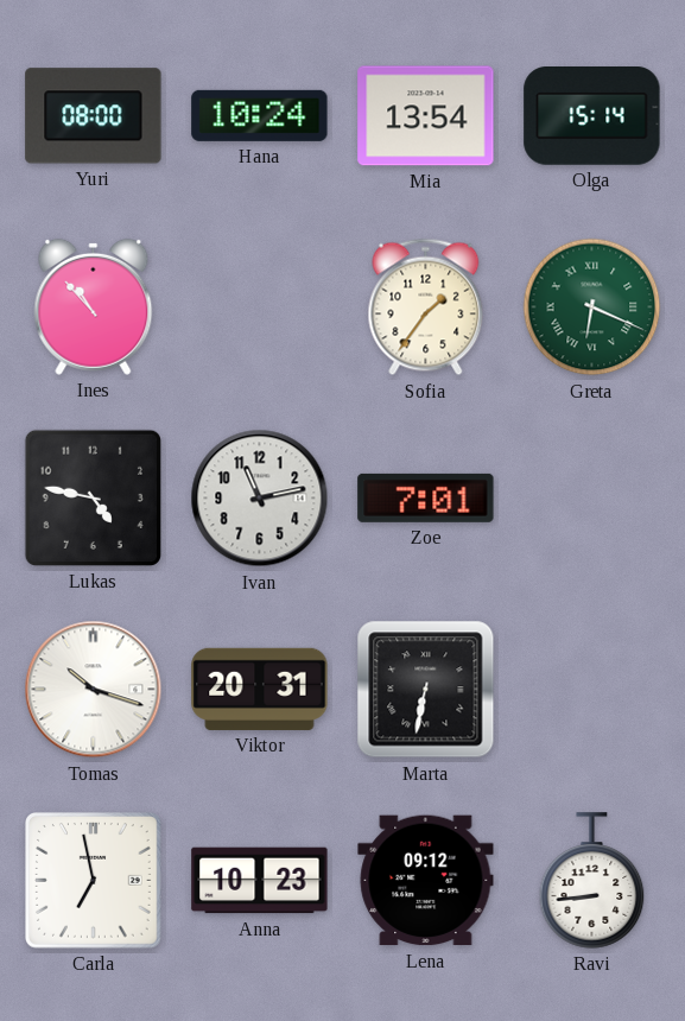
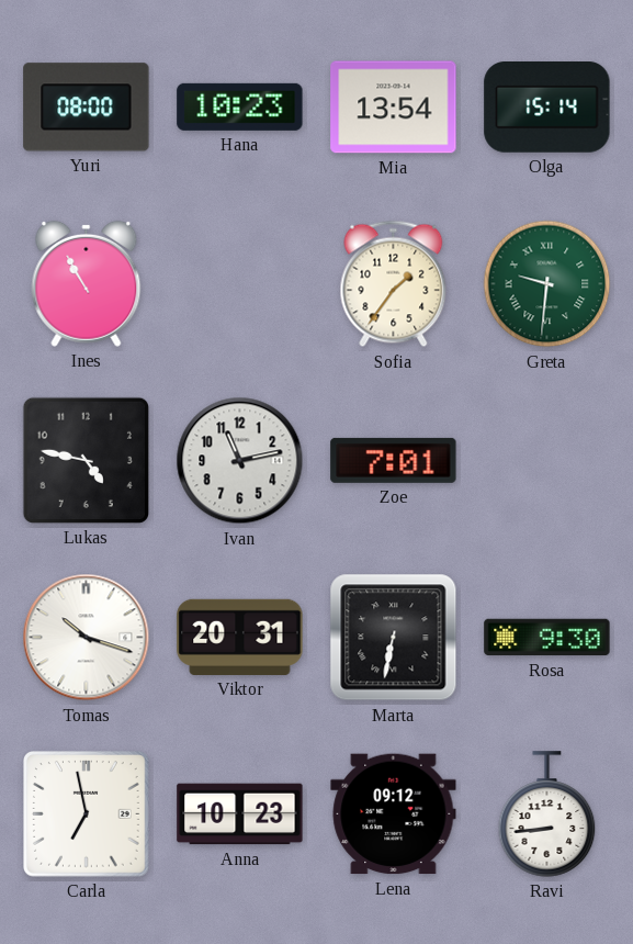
Hana: 10:24 -> 10:23
Ines: 10:53 -> 10:55
Greta: 6:19 -> 9:31
Rosa: none -> 9:30
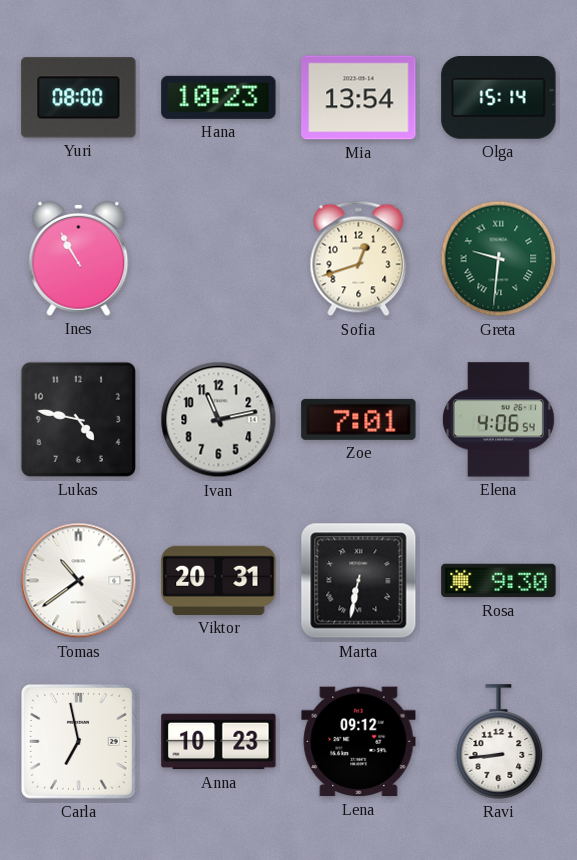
Sofia: 1:36 -> 12:42
Elena: none -> 4:06
Tomas: 10:18 -> 10:39
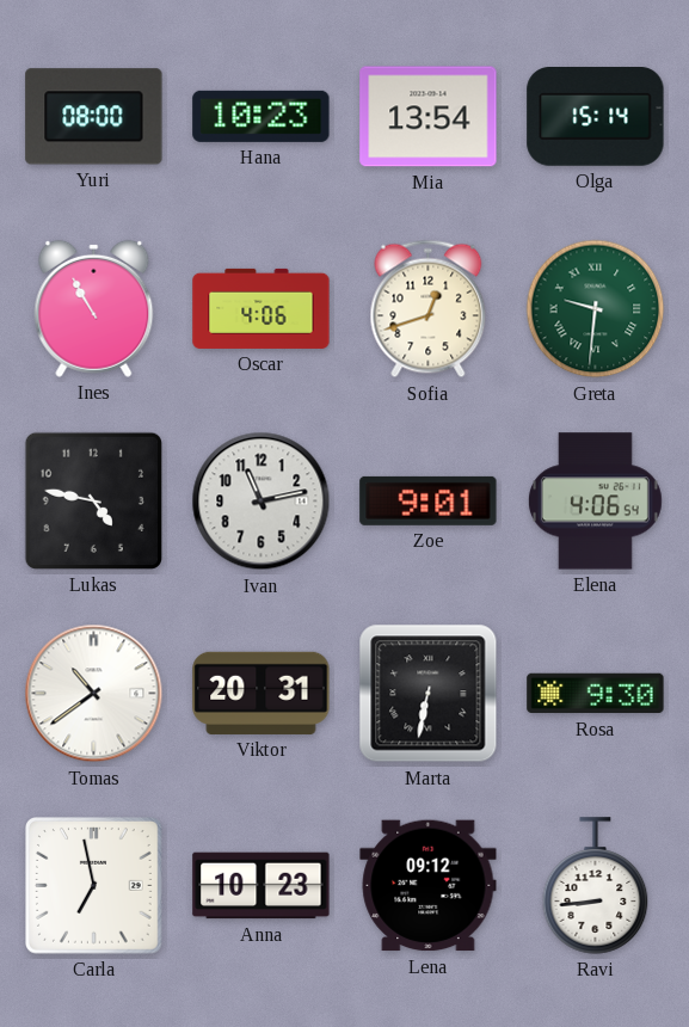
Oscar: none -> 4:06
Zoe: 7:01 -> 9:01
